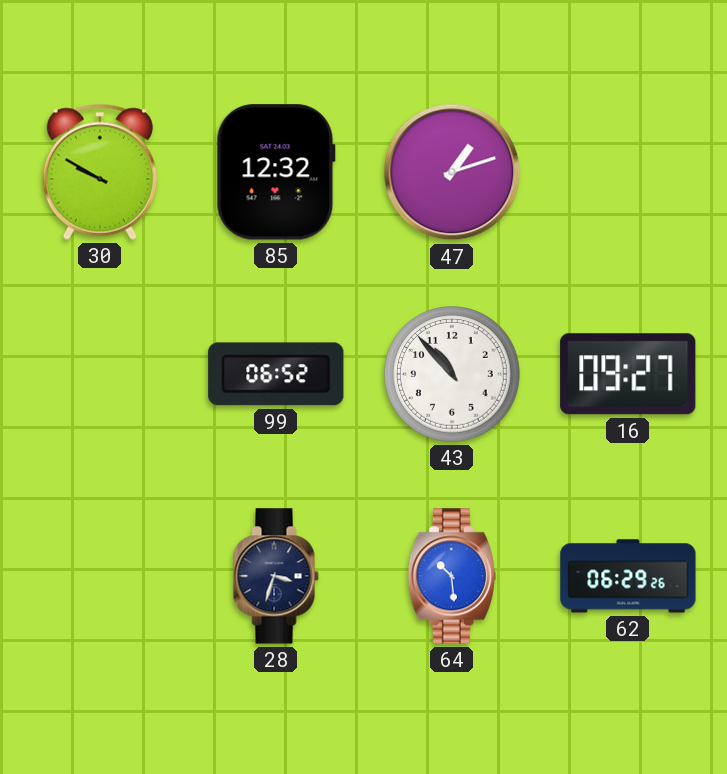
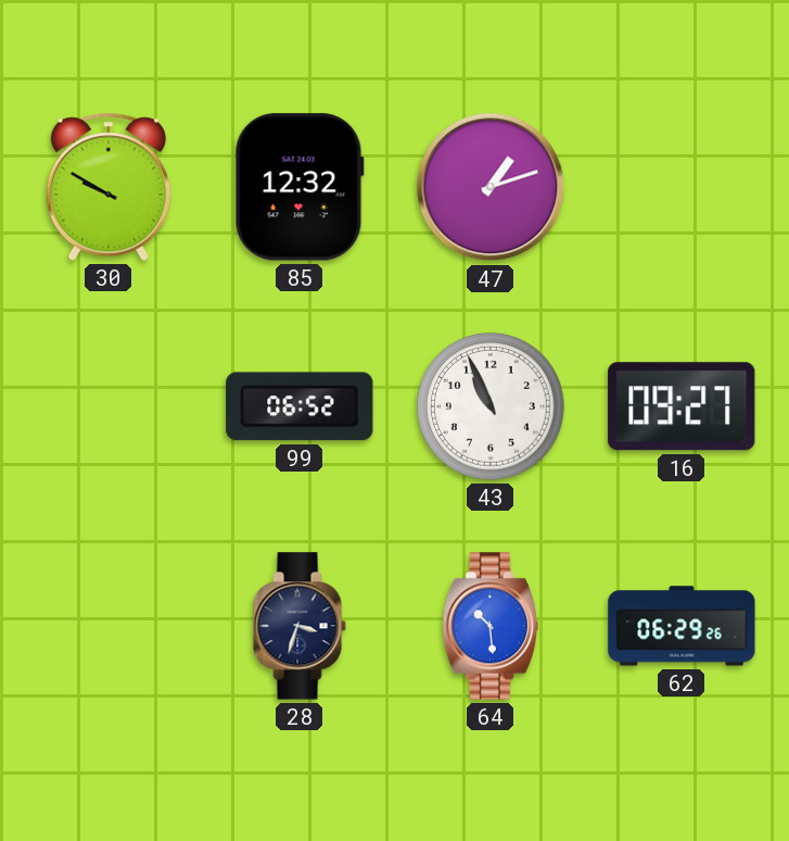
43: 10:53 -> 10:56
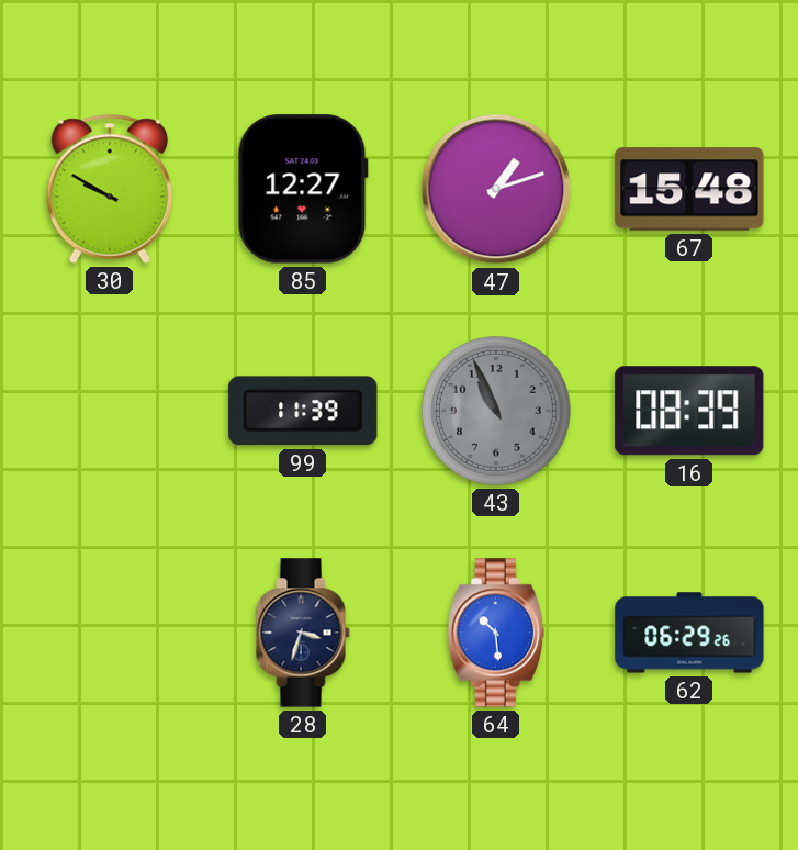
85: 12:32 -> 12:27
67: none -> 15:48
99: 06:52 -> 11:39
43 dial: white -> grey
16: 09:27 -> 08:39
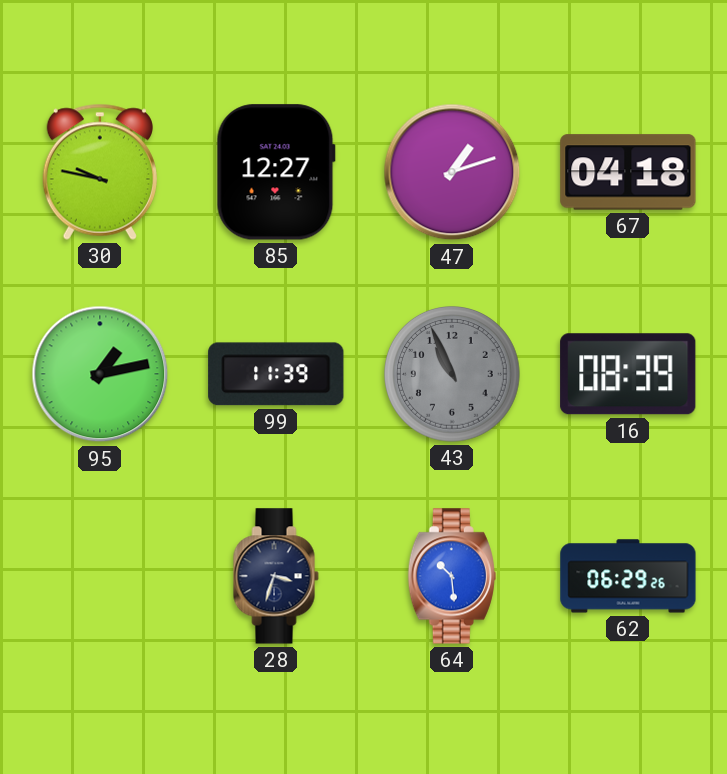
30: 9:50 -> 9:47
67: 15:48 -> 04:18
95: none -> 1:13
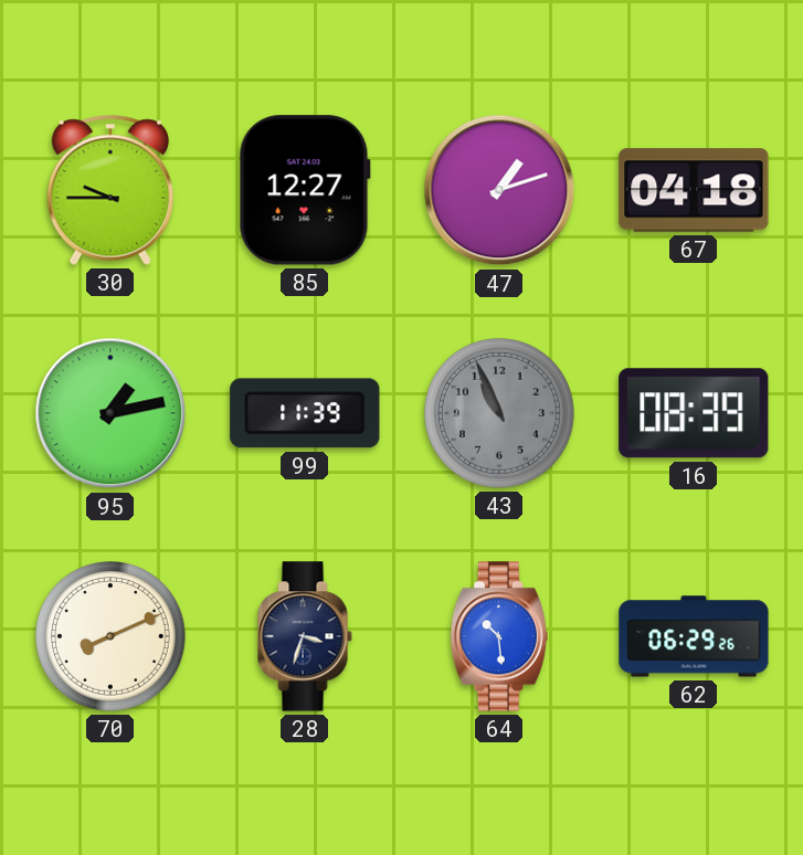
30: 9:47 -> 9:45
70: none -> 8:11
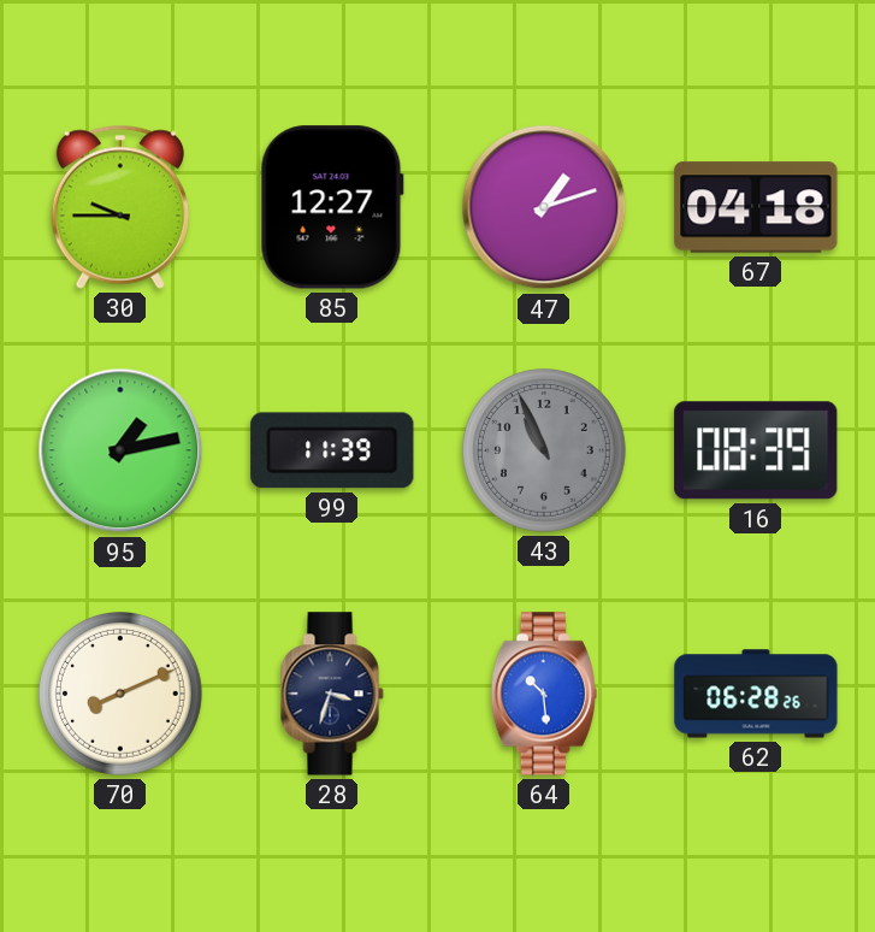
62: 06:29 -> 06:28
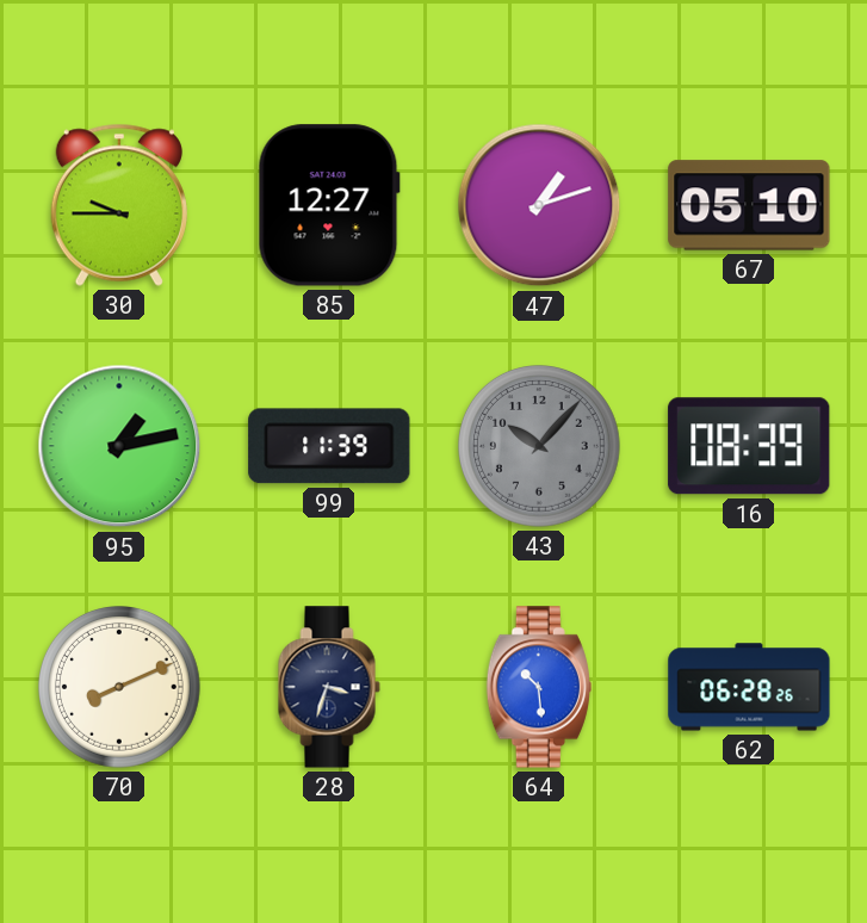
67: 04:18 -> 05:10
43: 10:56 -> 10:07
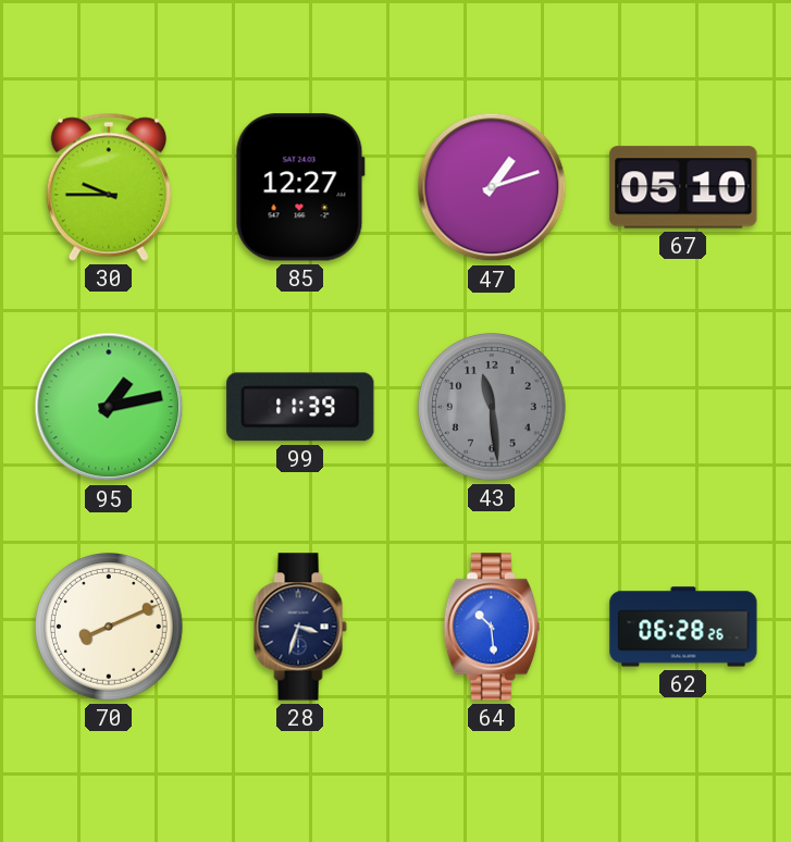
43: 10:07 -> 11:29
16: 08:39 -> none
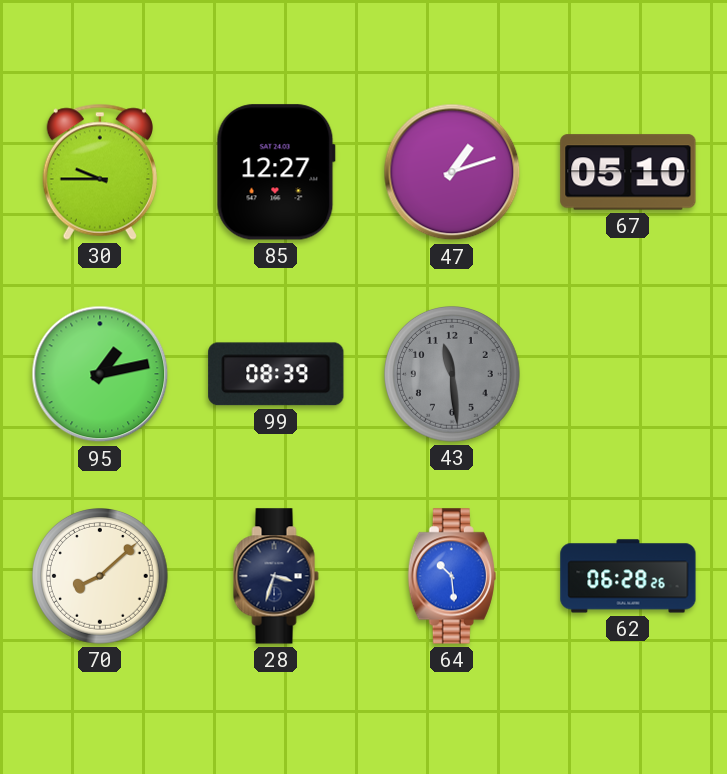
99: 11:39 -> 08:39
70: 8:11 -> 8:08
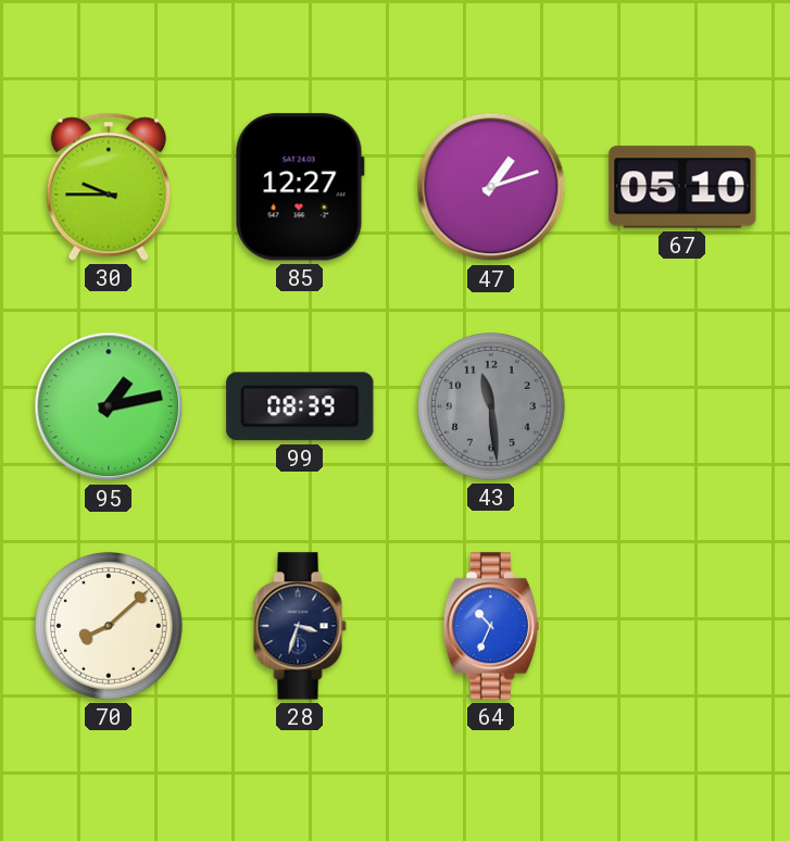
64: 10:29 -> 10:34
62: 06:28 -> none
